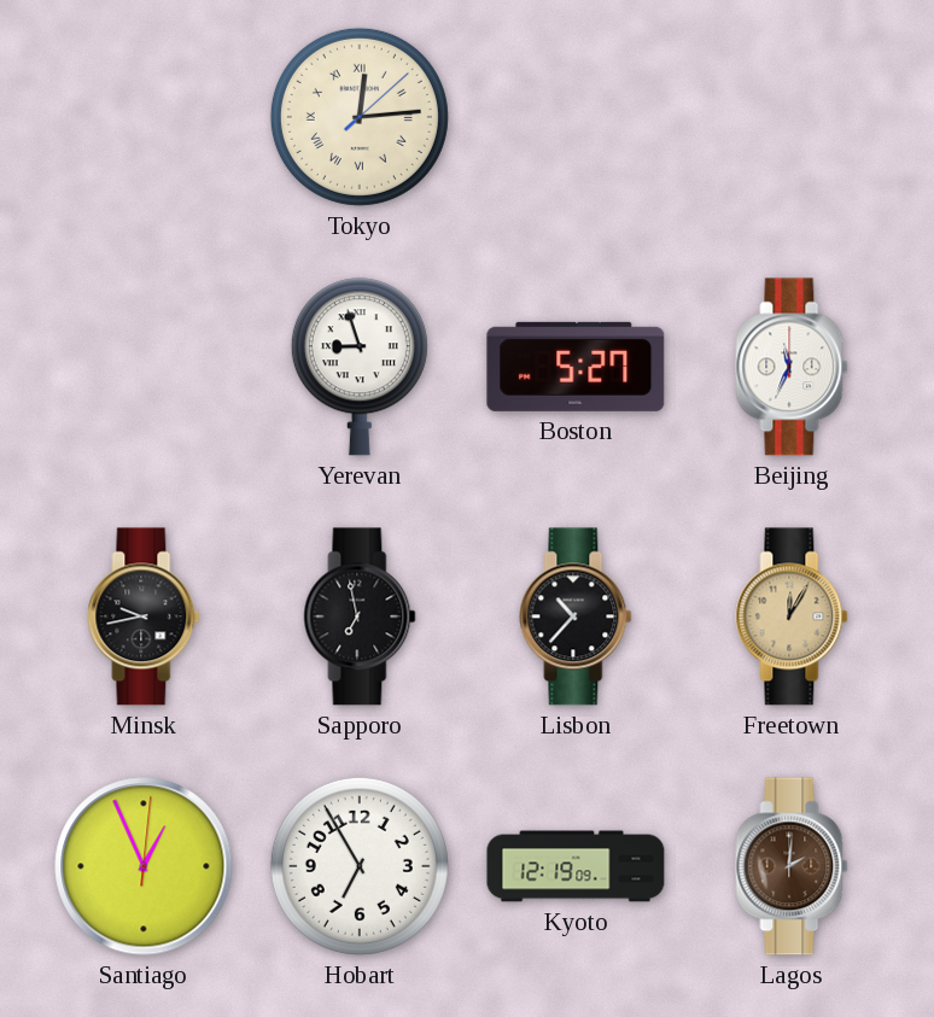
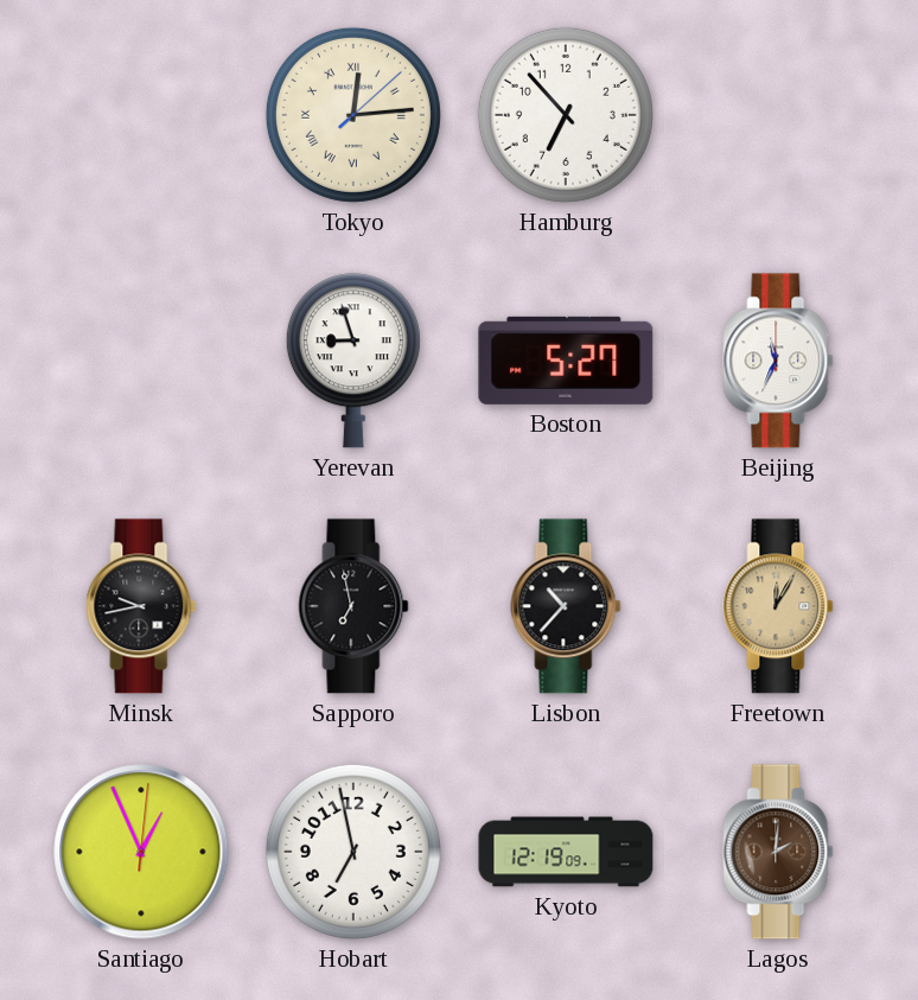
Hamburg: none -> 6:53
Hobart: 6:55 -> 6:58
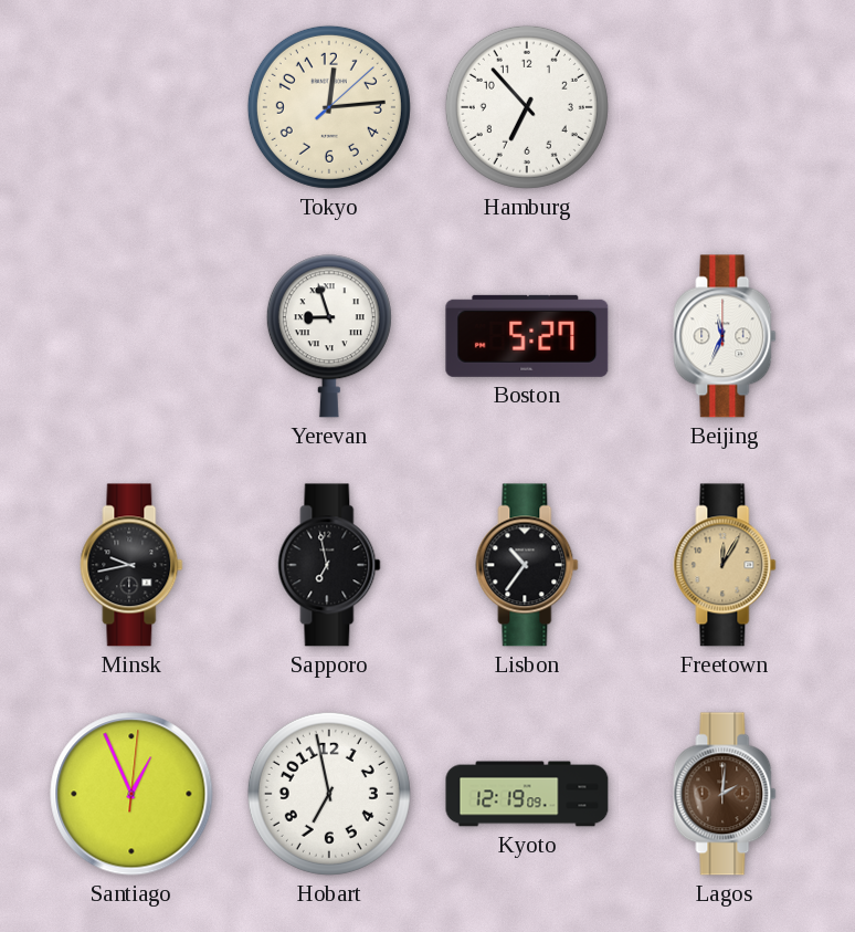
Tokyo numerals: Roman -> Arabic
Lisbon: 10:37 -> 10:36
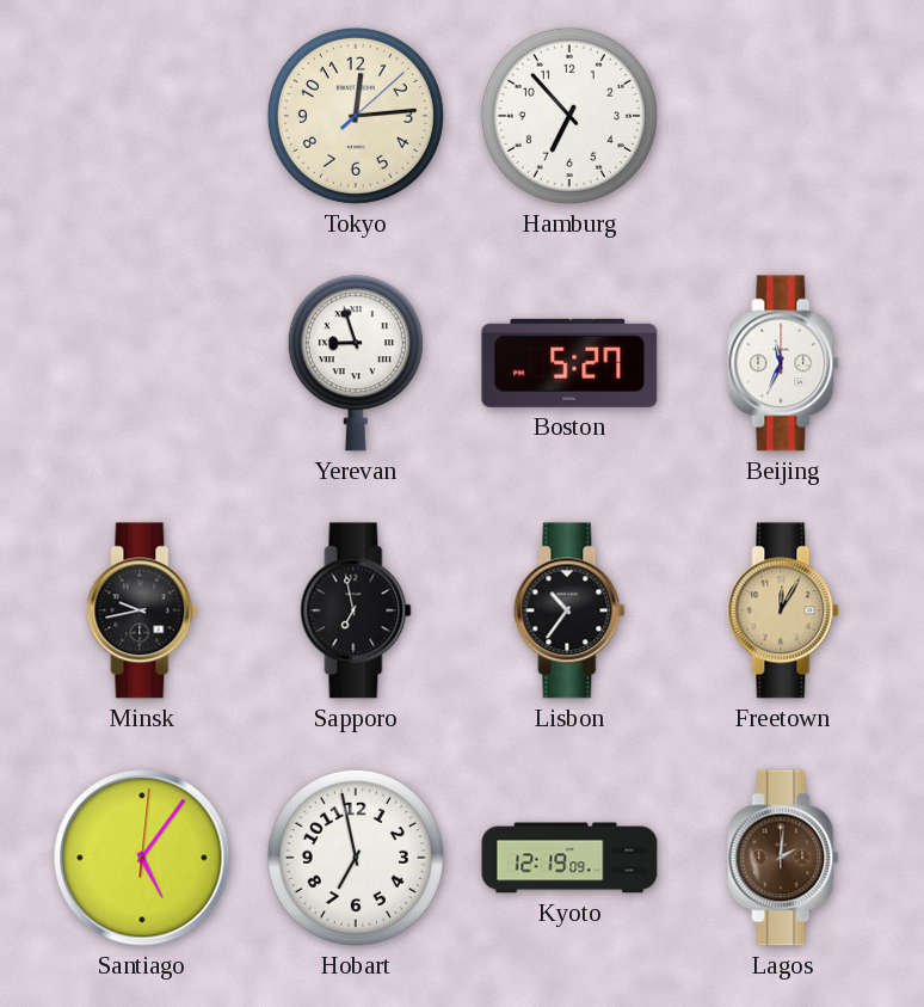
Santiago: 12:56 -> 5:06
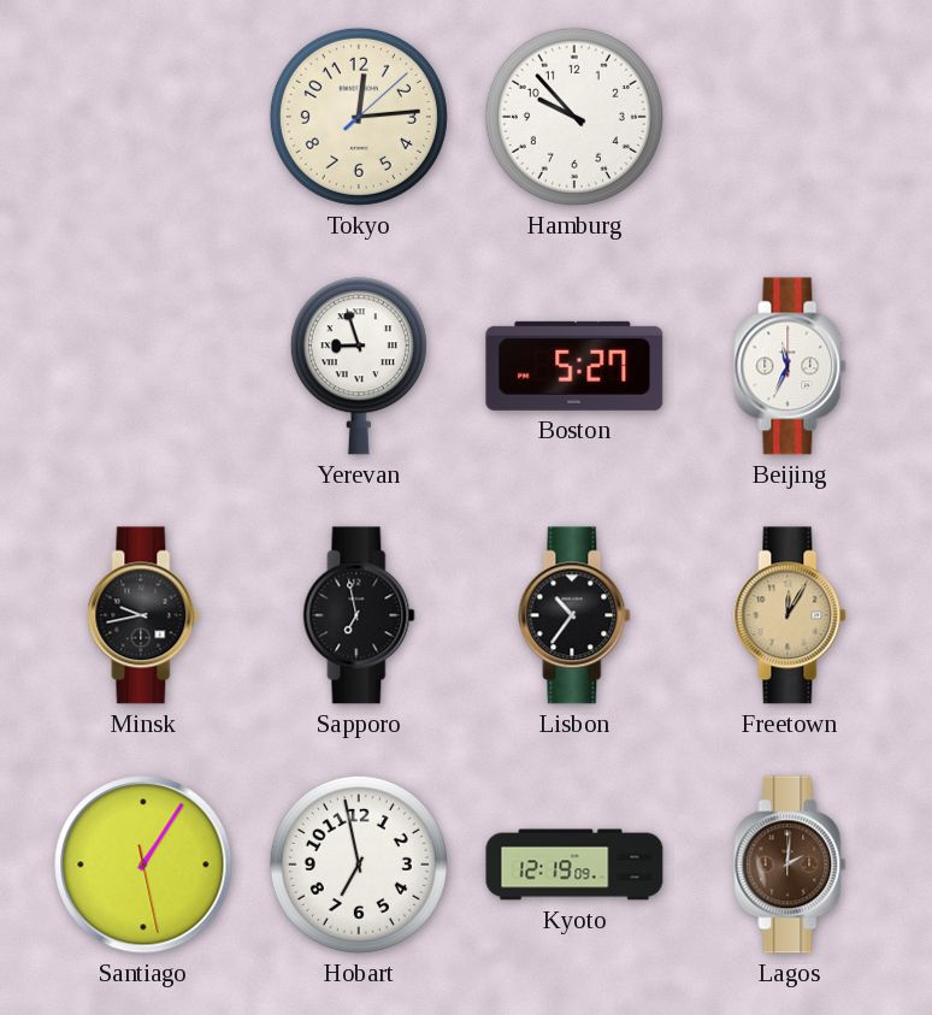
Hamburg: 6:53 -> 9:53
Santiago: 5:06 -> 1:05
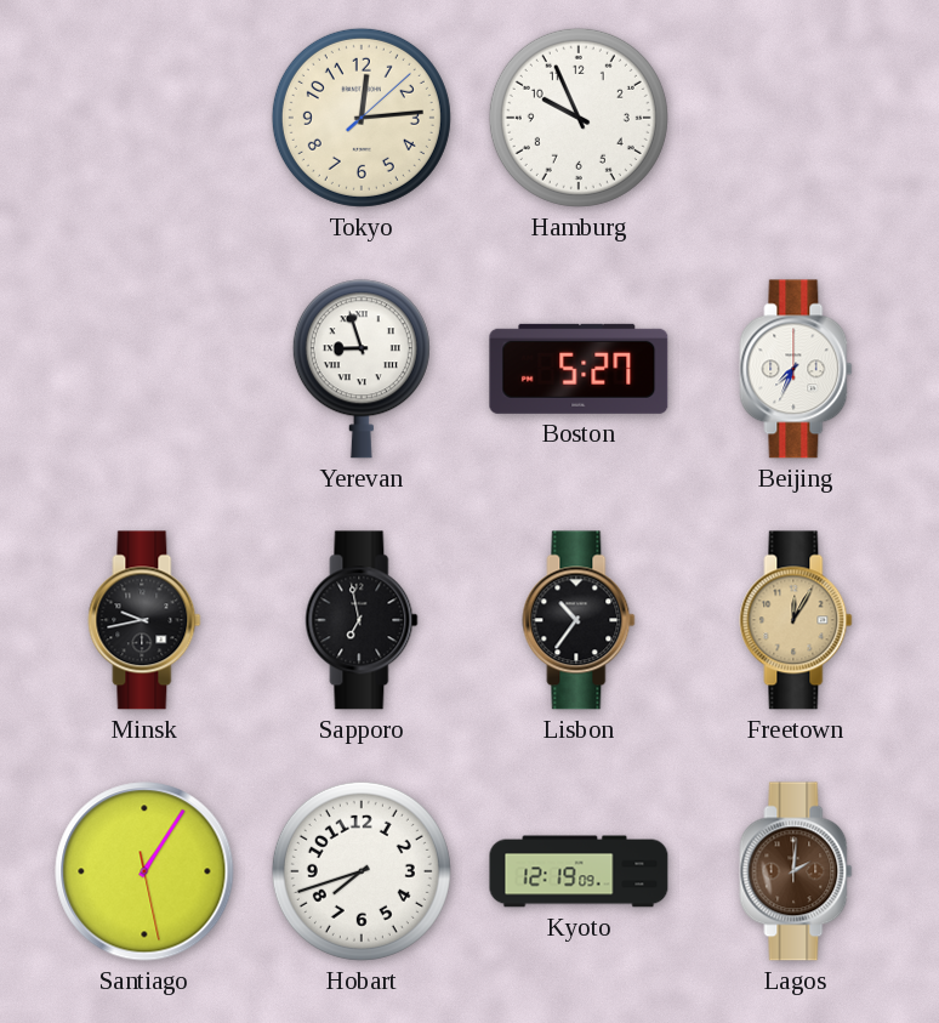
Hamburg: 9:53 -> 9:56
Beijing: 11:34 -> 7:34
Hobart: 6:58 -> 7:42
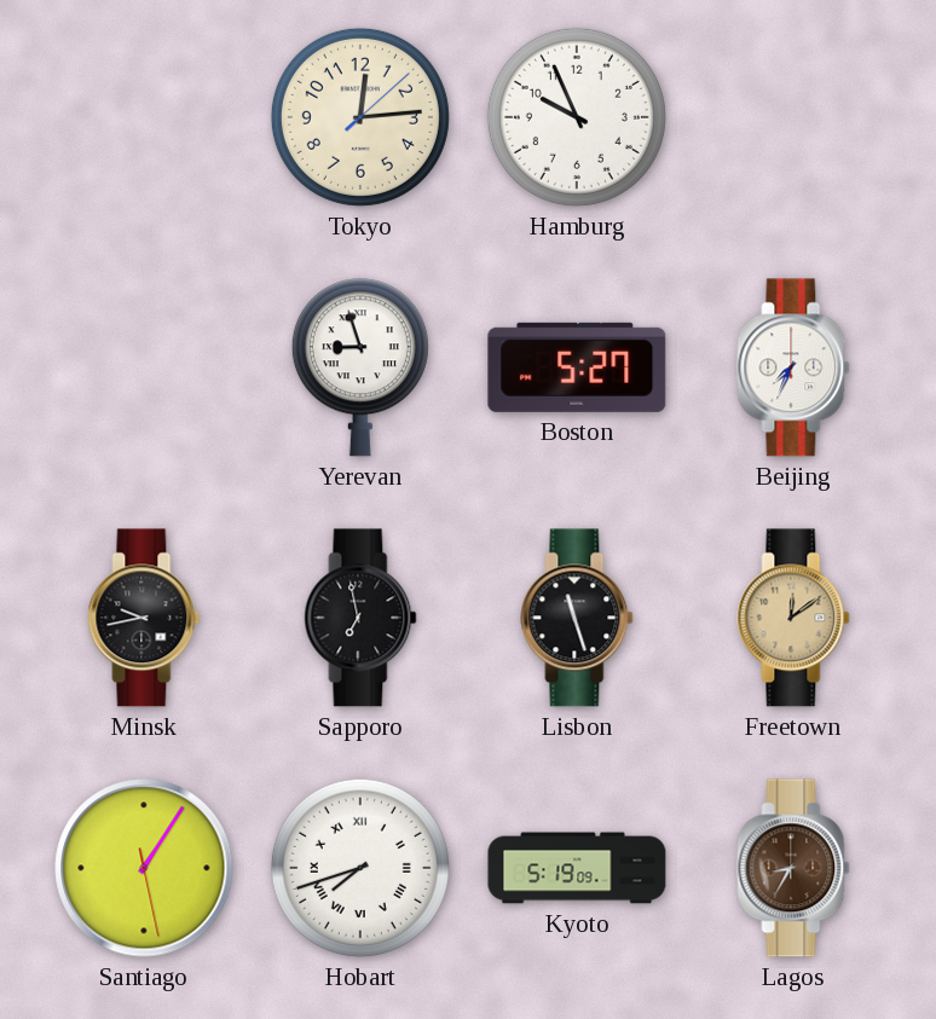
Lisbon: 10:36 -> 11:27
Freetown: 12:05 -> 12:09
Hobart numerals: Arabic -> Roman
Kyoto: 12:19 -> 5:19
Lagos: 2:01 -> 8:35
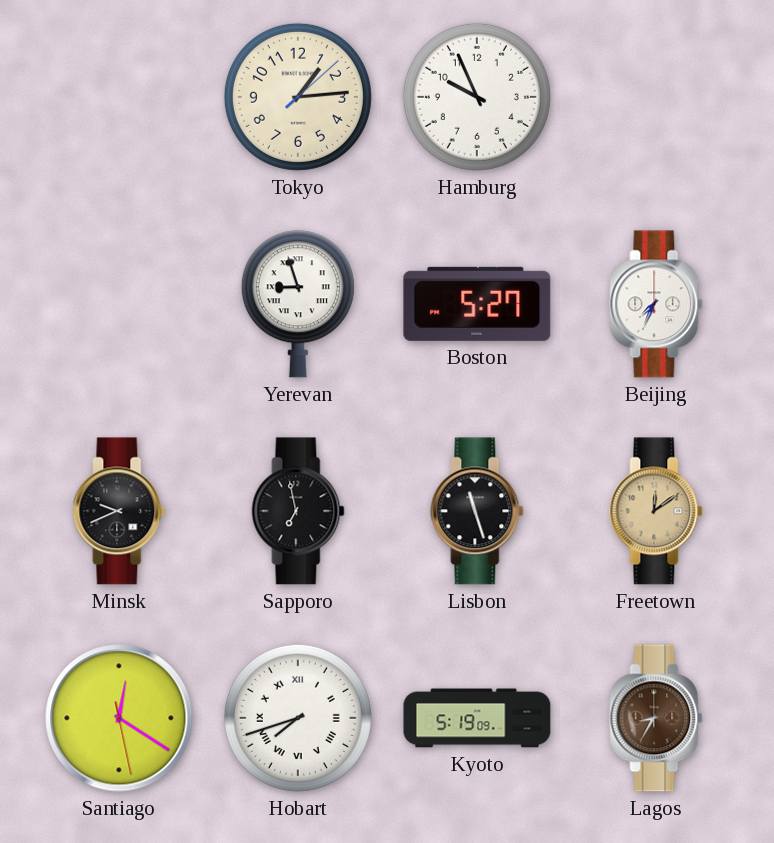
Tokyo: 12:14 -> 1:14
Minsk: 9:43 -> 9:41
Santiago: 1:05 -> 12:20
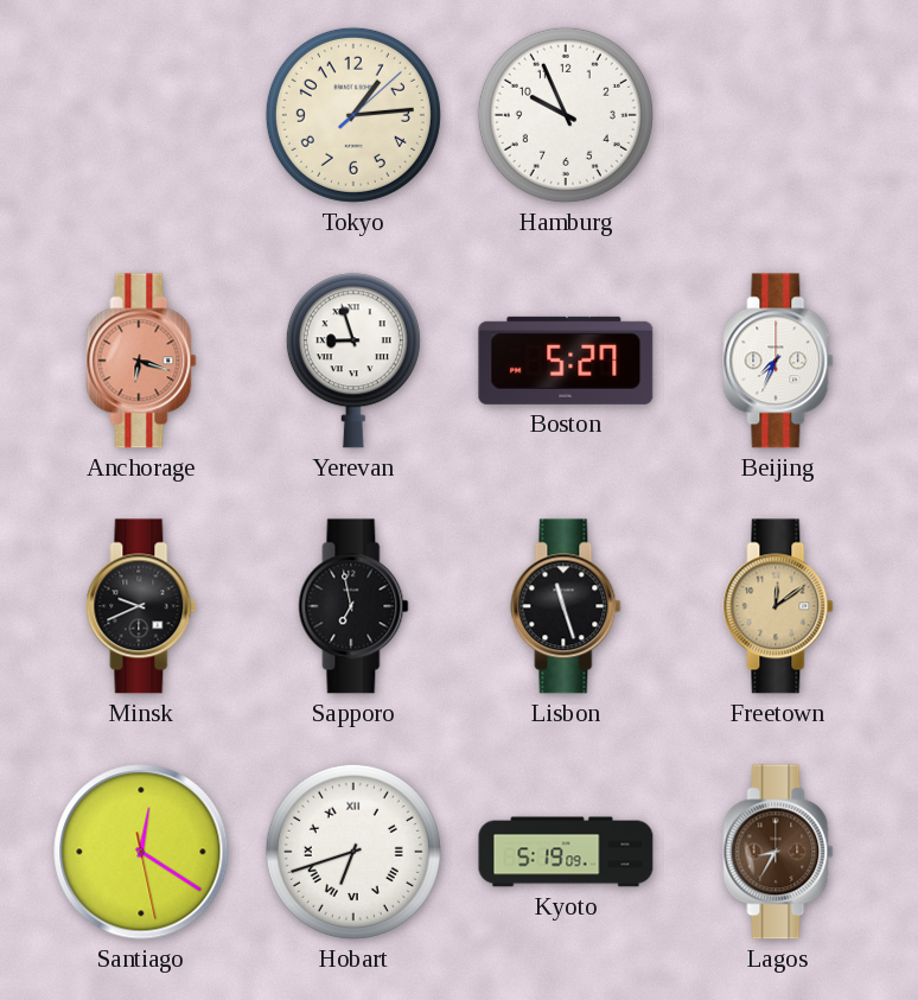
Anchorage: none -> 6:18
Hobart: 7:42 -> 6:42
